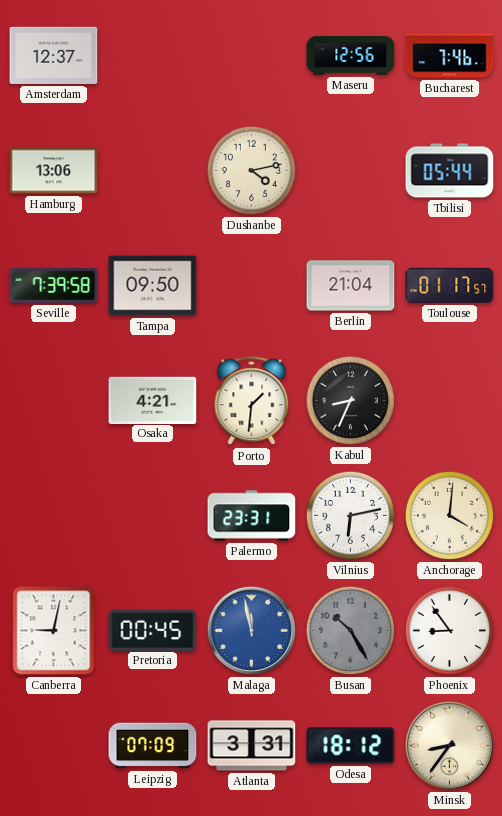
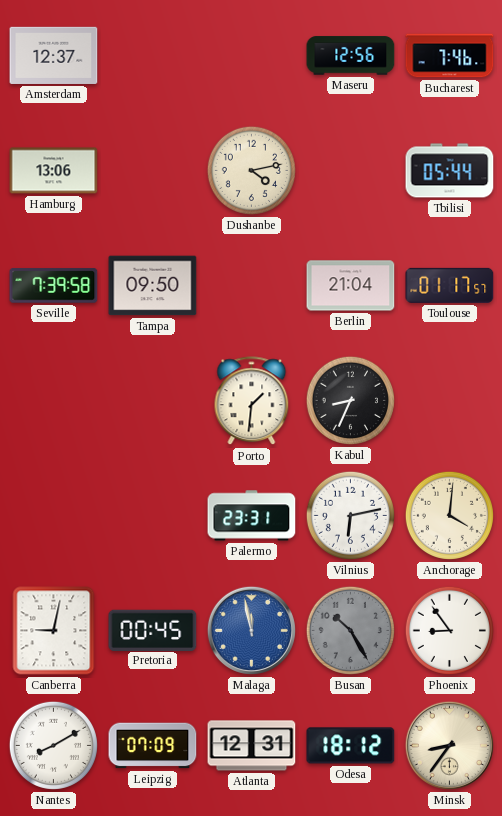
Osaka: 4:21 -> none
Nantes: none -> 8:10
Atlanta: 3:31 -> 12:31
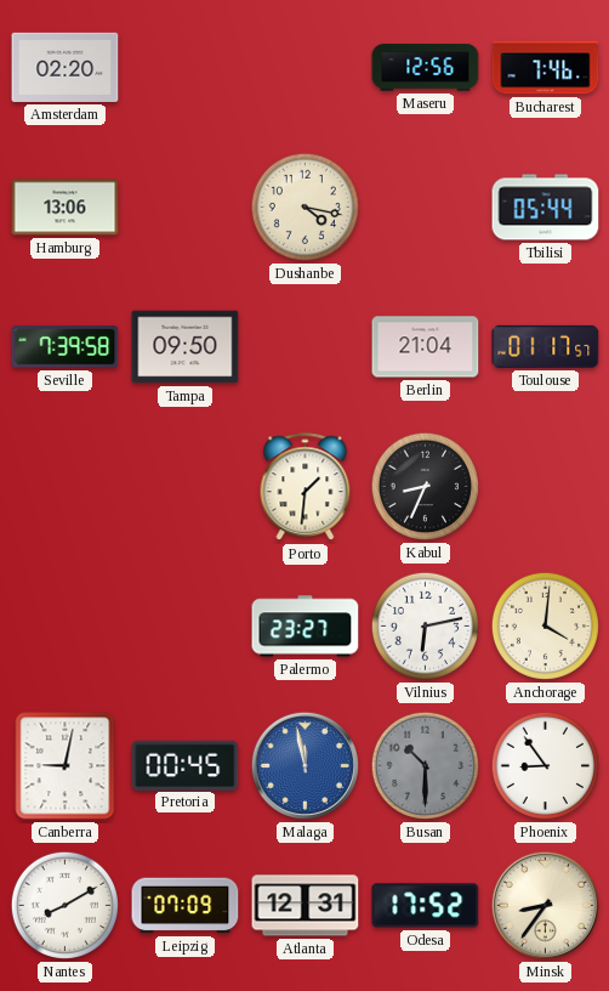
Amsterdam: 12:37 -> 02:20
Dushanbe: 4:13 -> 4:17
Palermo: 23:31 -> 23:27
Busan: 10:25 -> 10:30
Odesa: 18:12 -> 17:52
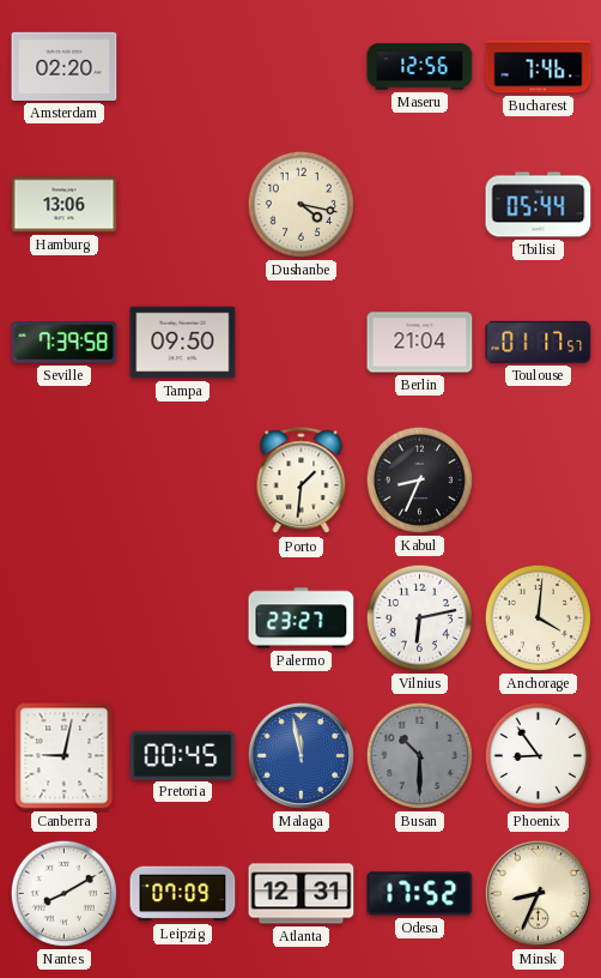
Minsk: 8:36 -> 8:34
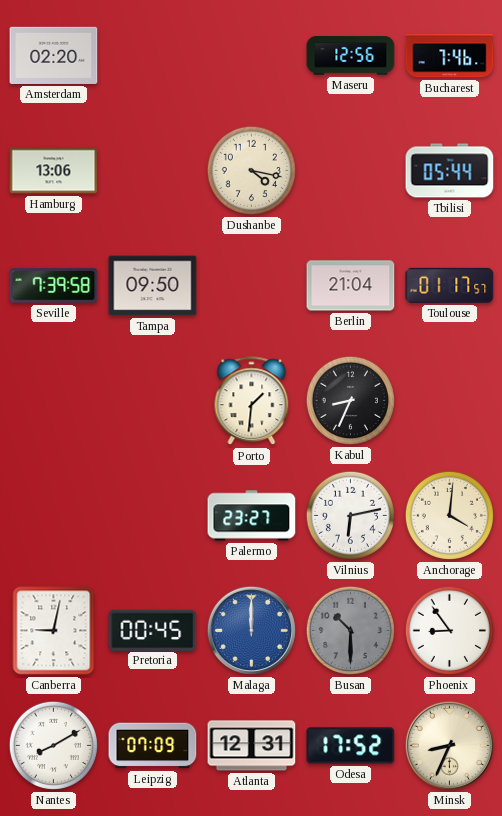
Malaga: 11:58 -> 12:00
